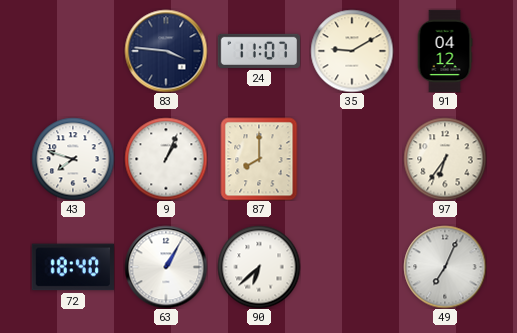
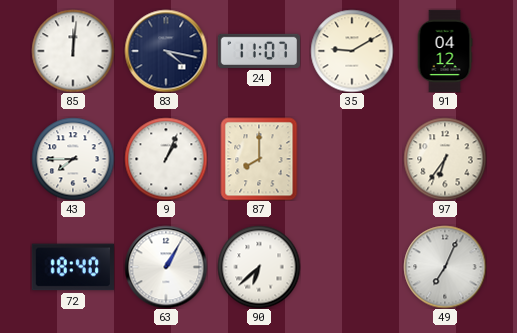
85: none -> 12:01
83: 3:46 -> 4:17
43: 7:48 -> 7:45
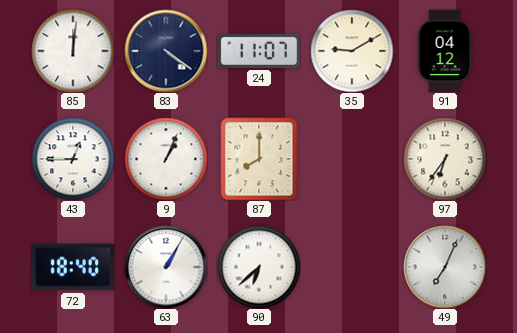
83: 4:17 -> 4:21
43: 7:45 -> 12:45
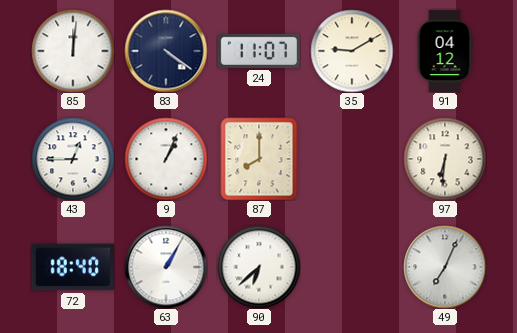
97: 6:36 -> 6:31
